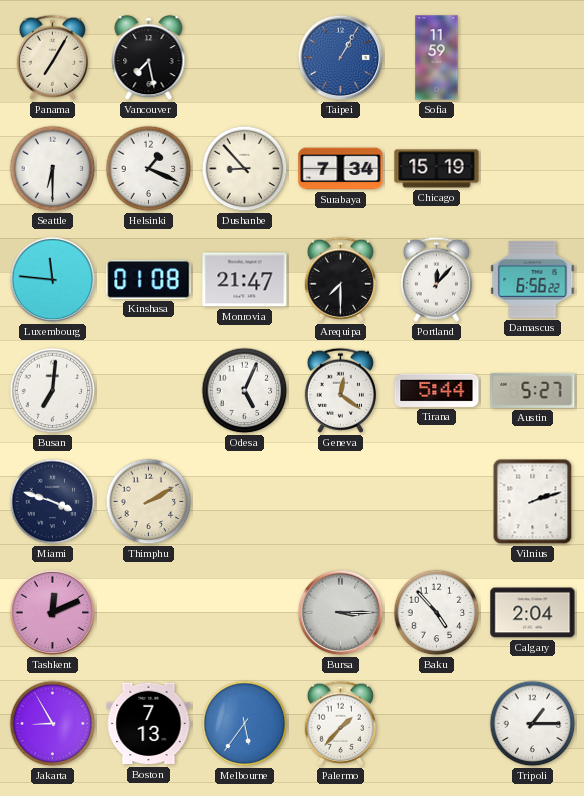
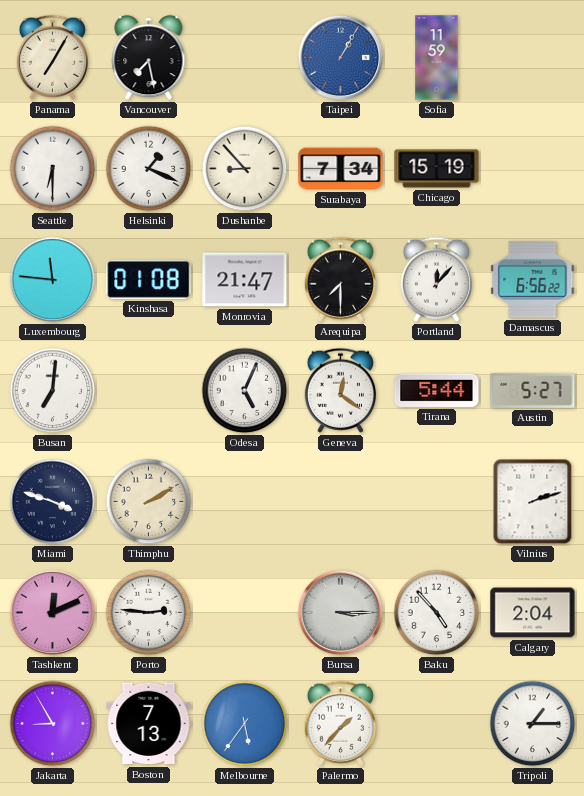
Porto: none -> 2:46
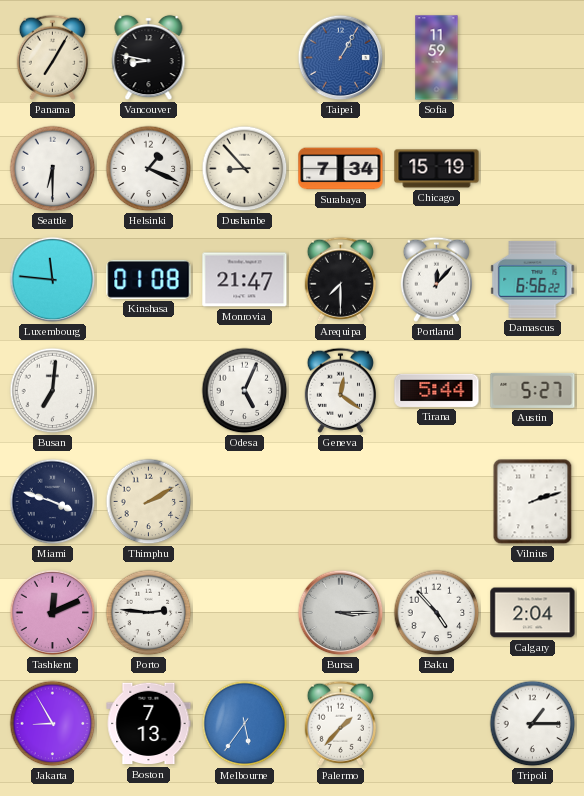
Vancouver: 7:28 -> 8:47
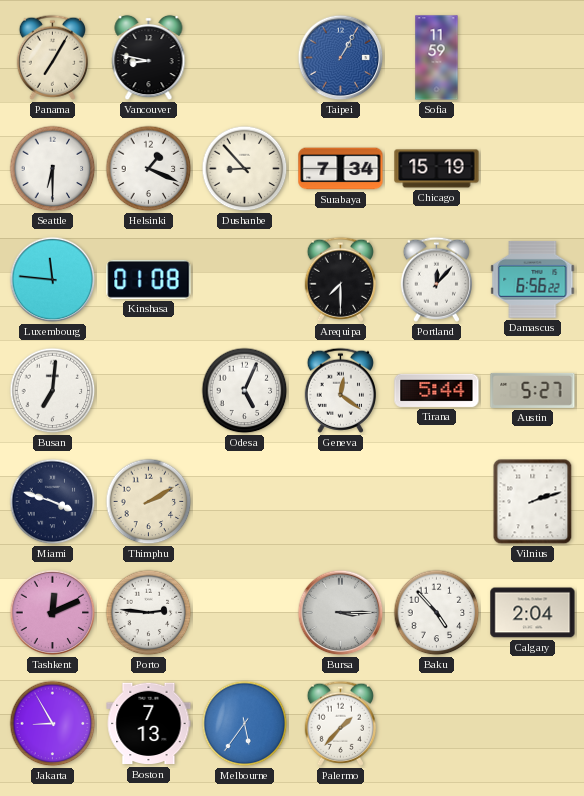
Monrovia: 21:47 -> none
Tripoli: 1:15 -> none
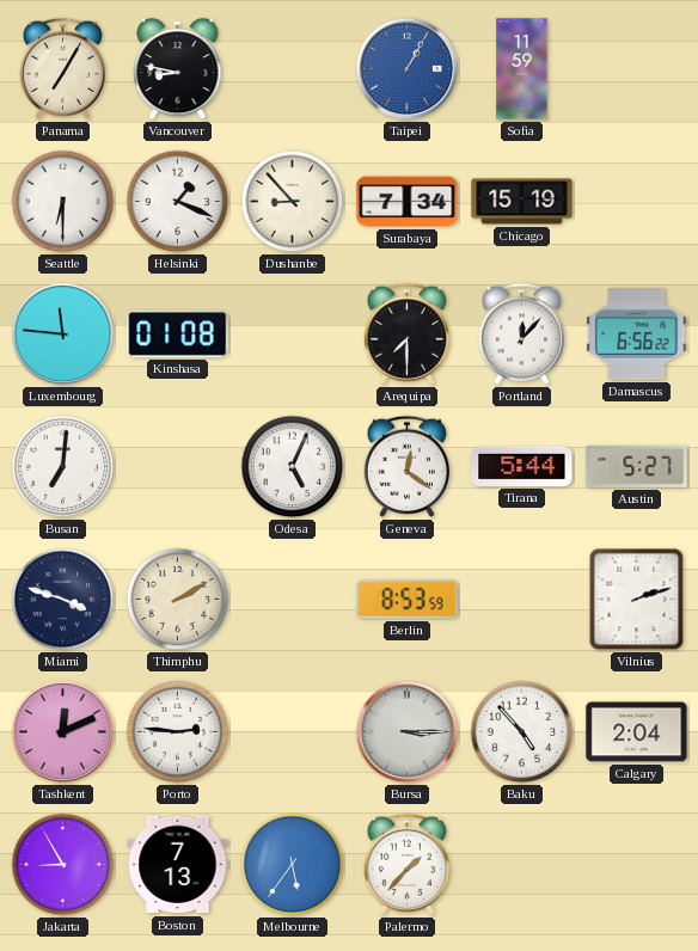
Berlin: none -> 8:53
